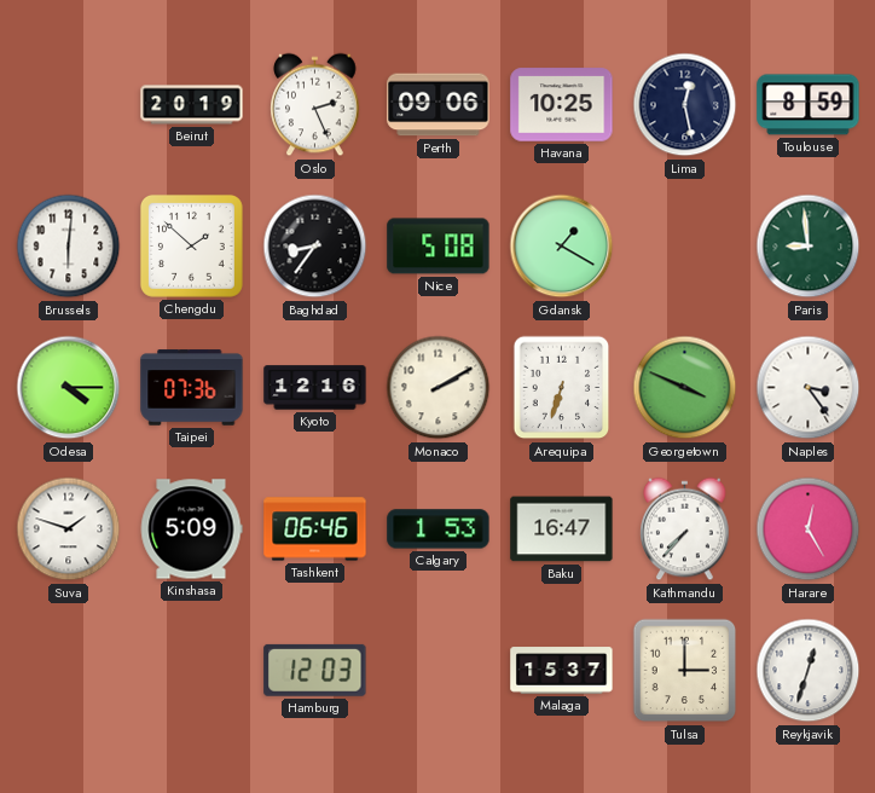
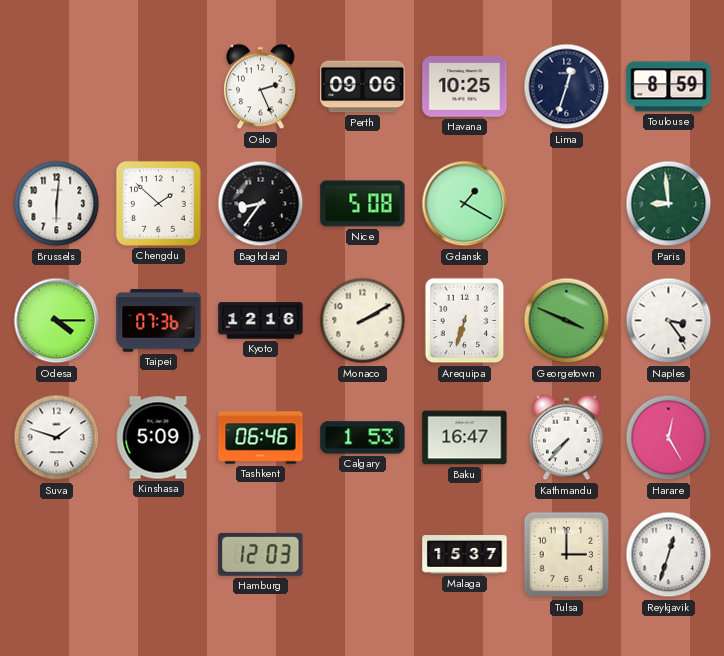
Beirut: 20:19 -> none
Lima: 12:28 -> 12:33
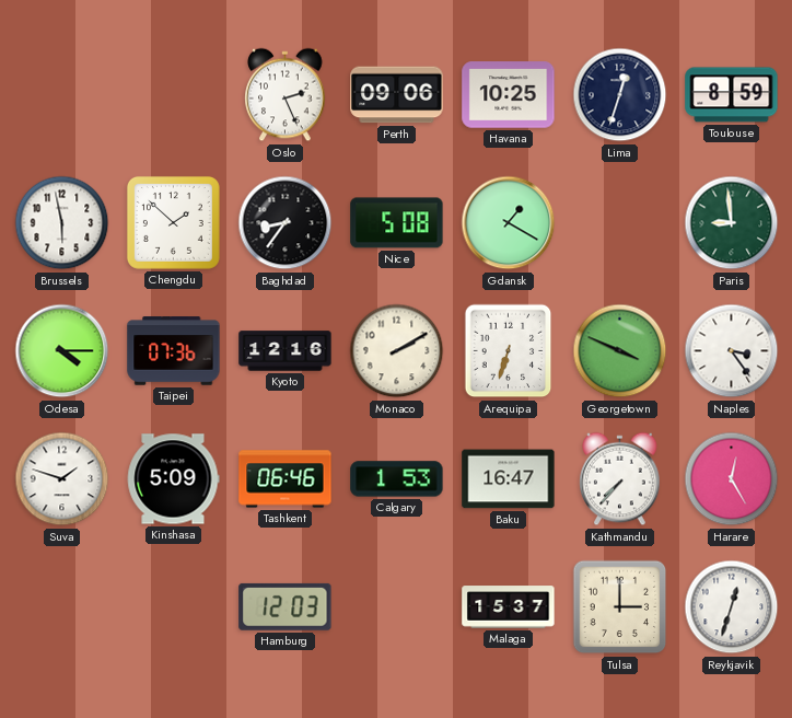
Brussels: 6:01 -> 5:58
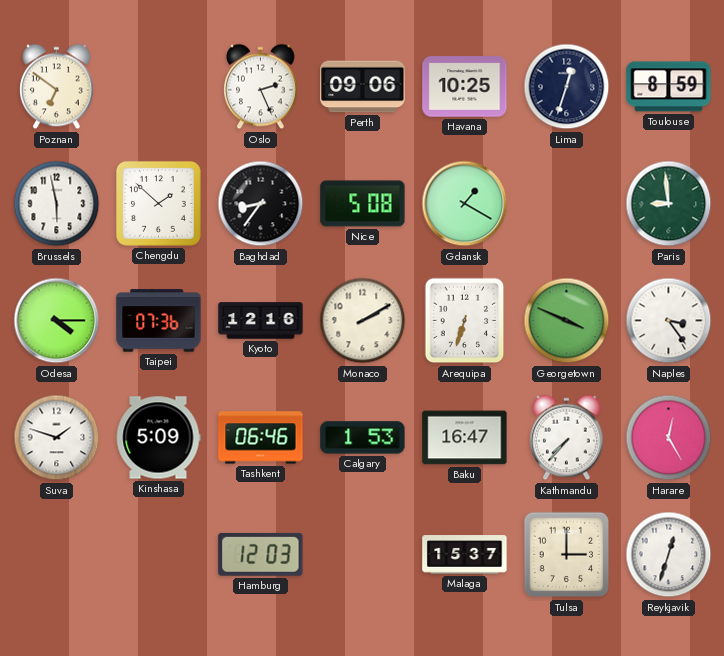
Poznan: none -> 6:51
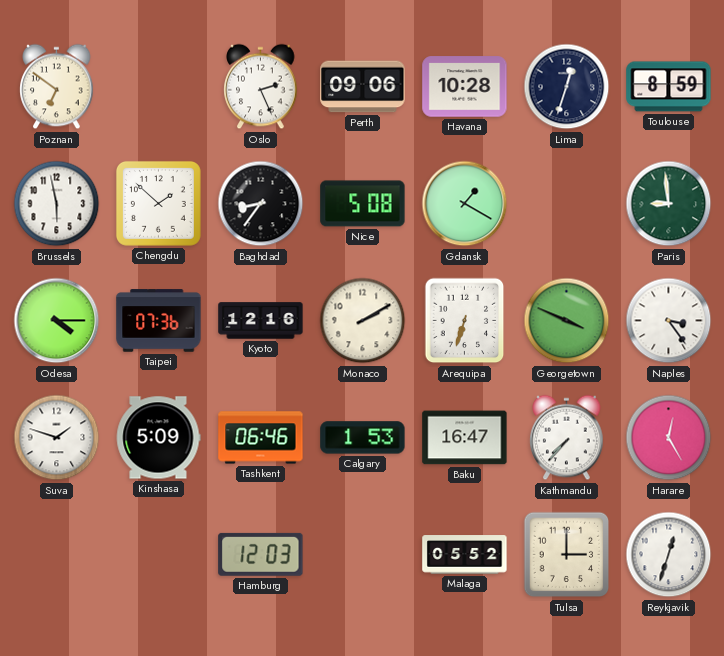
Havana: 10:25 -> 10:28
Malaga: 15:37 -> 05:52
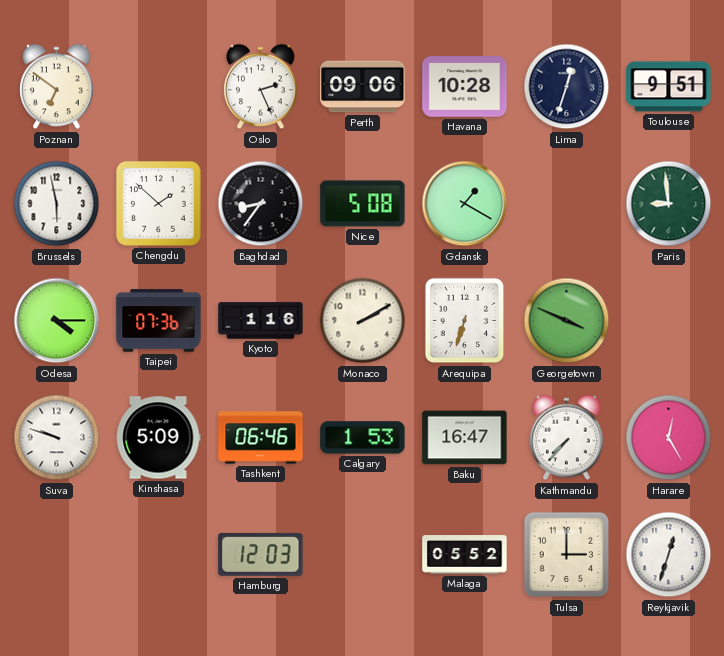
Toulouse: 8:59 -> 9:51
Kyoto: 12:16 -> 1:16
Naples: 3:24 -> none
Suva: 1:48 -> 9:48
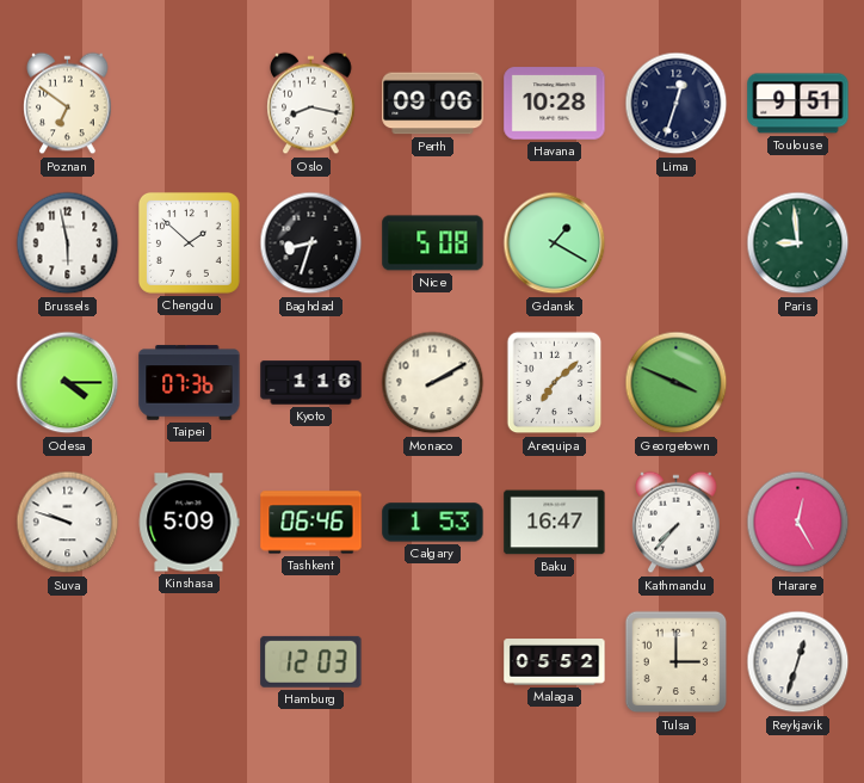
Oslo: 2:26 -> 8:17
Baghdad: 8:36 -> 8:33
Arequipa: 6:33 -> 7:08
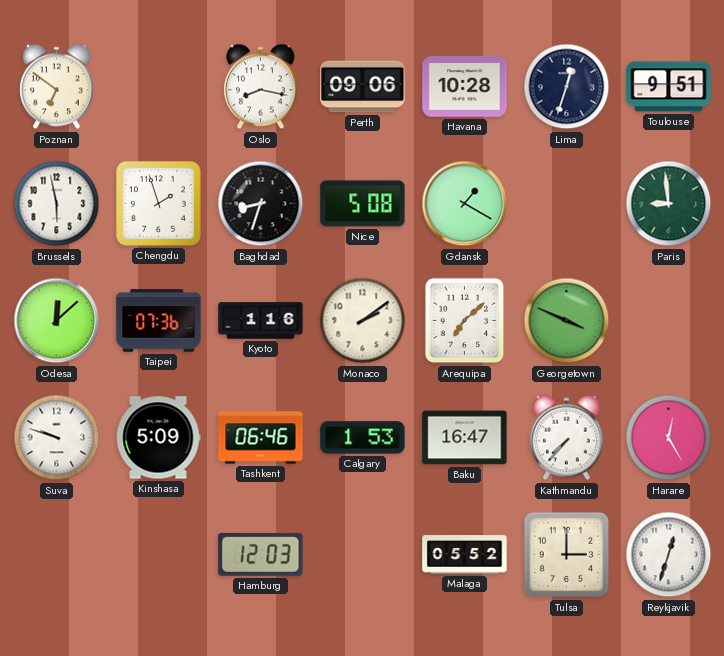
Chengdu: 1:52 -> 1:57
Odesa: 4:15 -> 12:08
Monaco: 2:10 -> 2:09
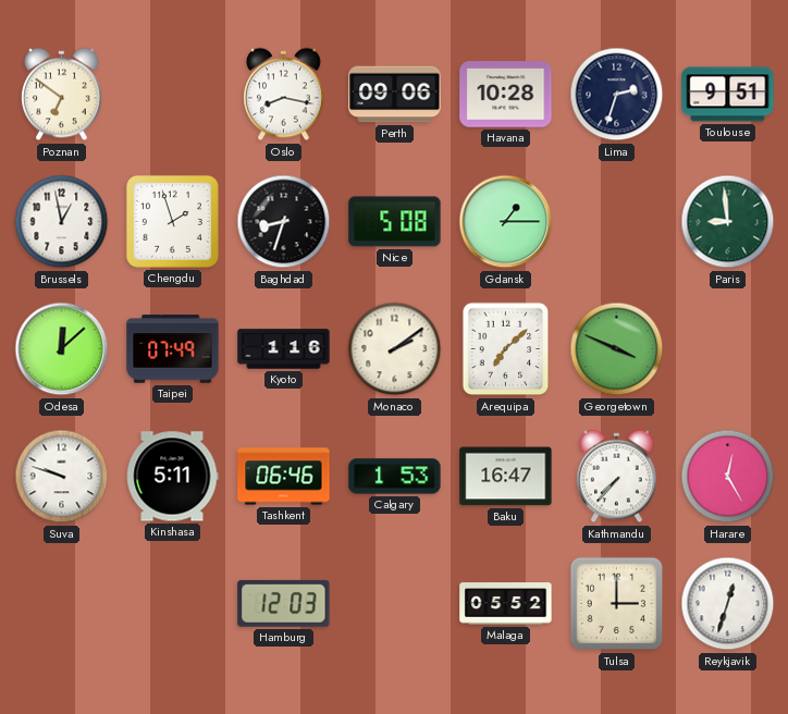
Lima: 12:33 -> 2:33
Brussels: 5:58 -> 12:58
Gdansk: 1:20 -> 1:15
Taipei: 07:36 -> 07:49
Kinshasa: 5:09 -> 5:11
